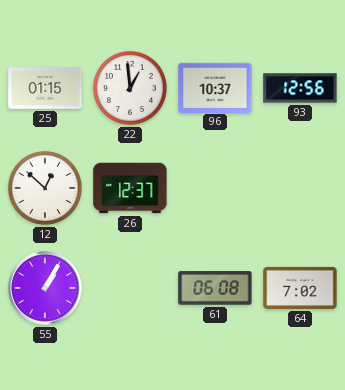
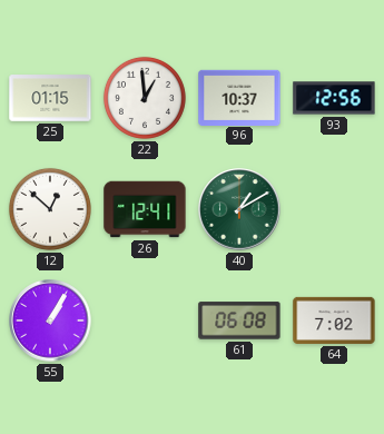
26: 12:37 -> 12:41
40: none -> 1:10
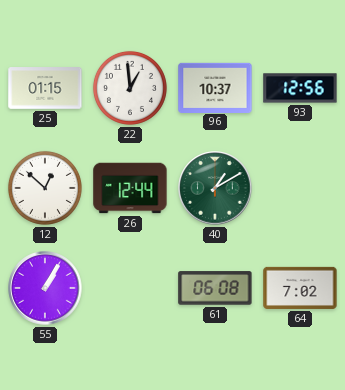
26: 12:41 -> 12:44
